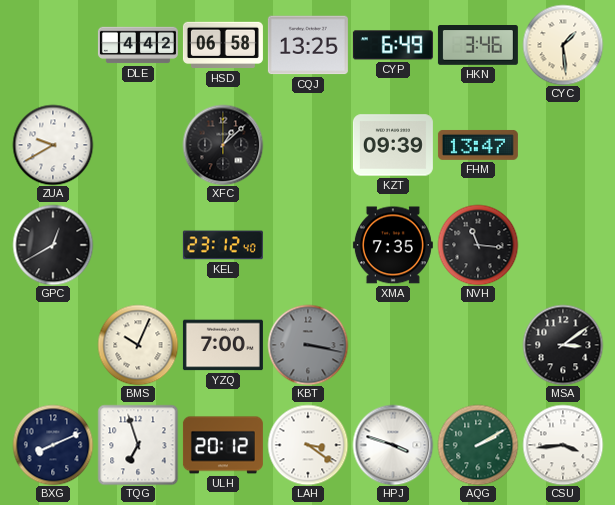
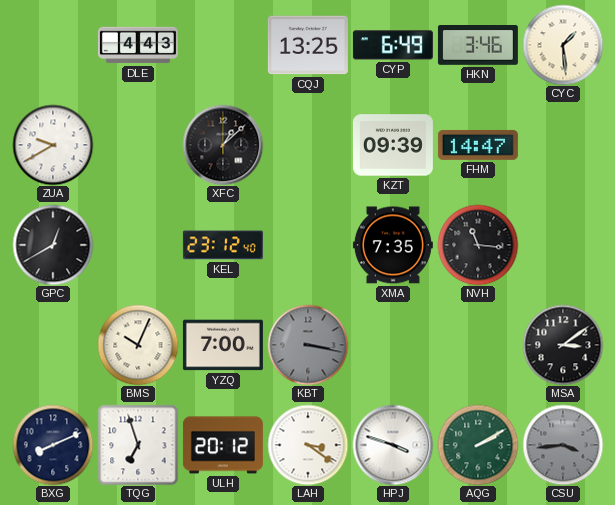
DLE: 4:42 -> 4:43
HSD: 06:58 -> none
FHM: 13:47 -> 14:47
CSU dial: white -> grey
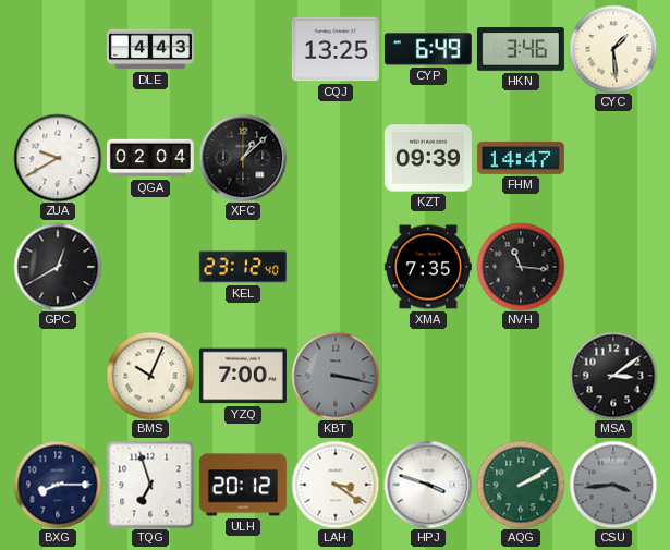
QGA: none -> 02:04
BXG: 8:11 -> 8:15
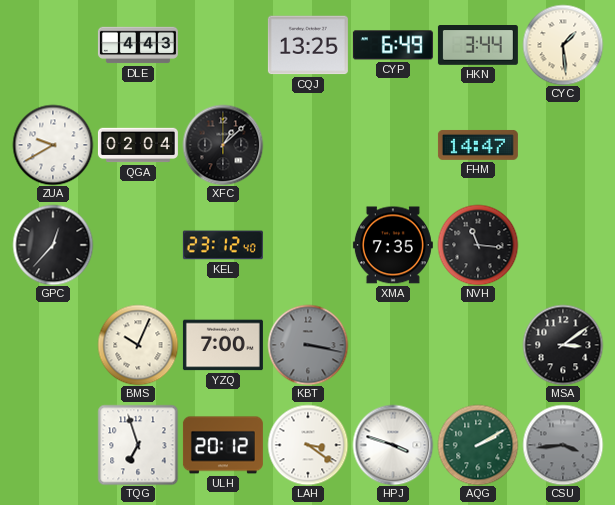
HKN: 3:46 -> 3:44
KZT: 09:39 -> none
GPC: 12:40 -> 12:37
BXG: 8:15 -> none
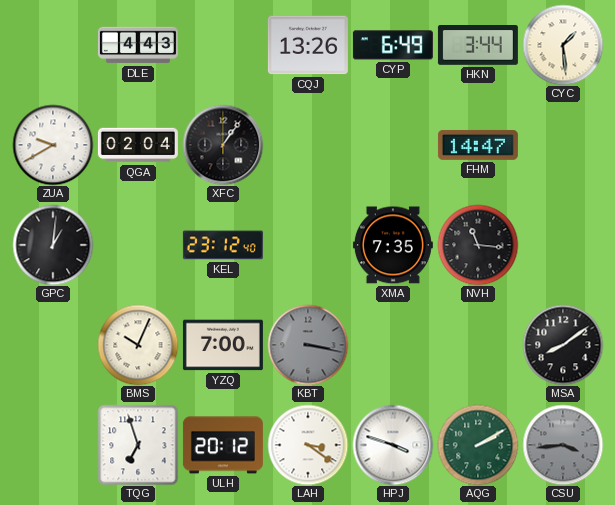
CQJ: 13:25 -> 13:26
XFC: 1:08 -> 1:06
GPC: 12:37 -> 1:01
MSA: 3:09 -> 8:09
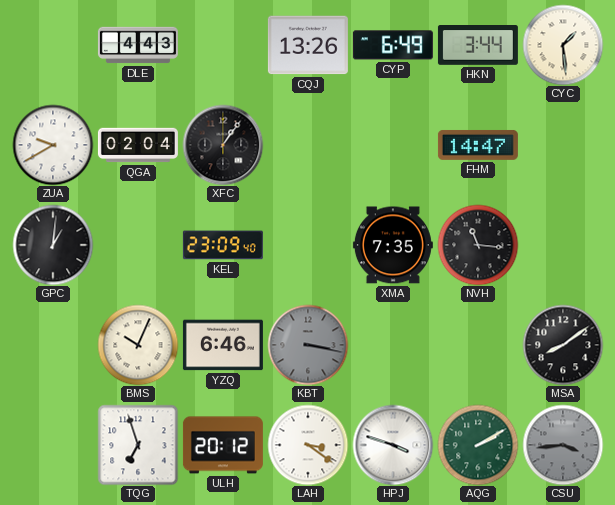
KEL: 23:12 -> 23:09
YZQ: 7:00 -> 6:46
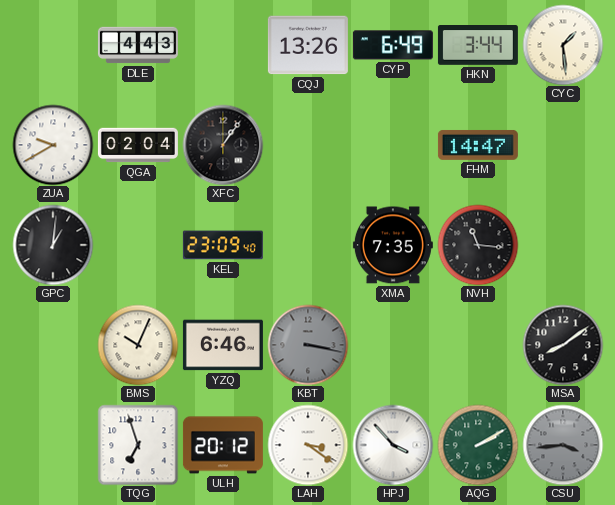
HPJ: 3:48 -> 3:53
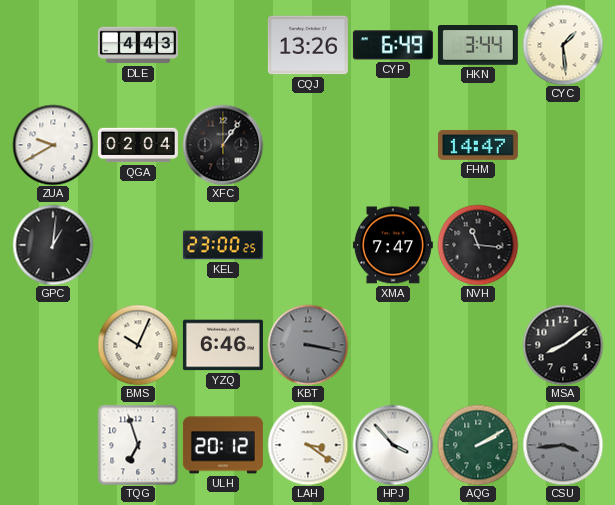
KEL: 23:09 -> 23:00
XMA: 7:35 -> 7:47
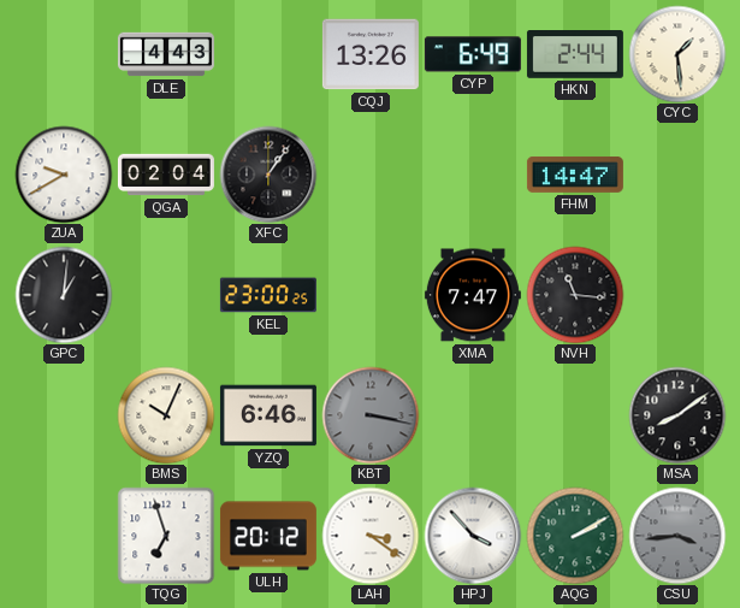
HKN: 3:44 -> 2:44
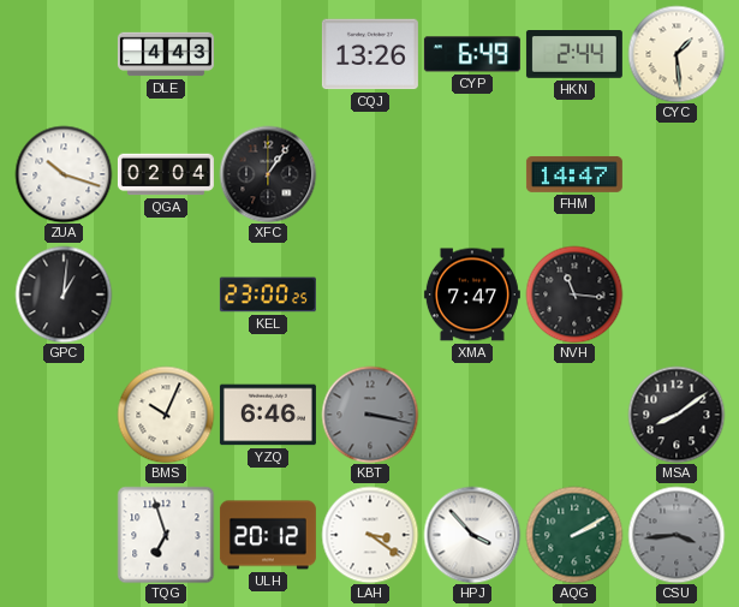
ZUA: 9:40 -> 10:18
